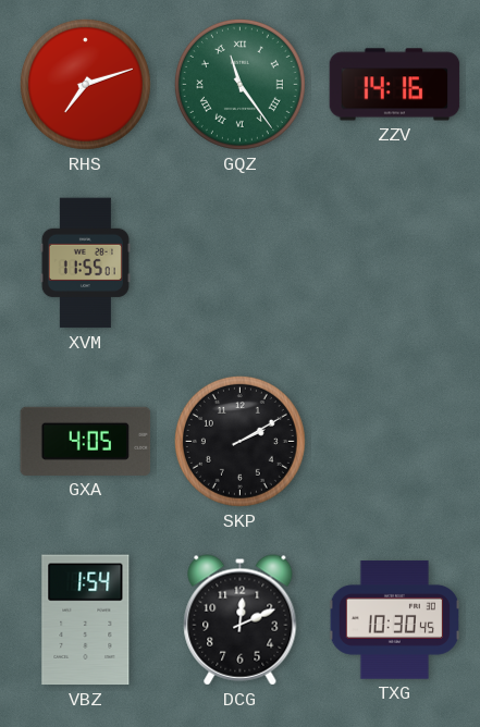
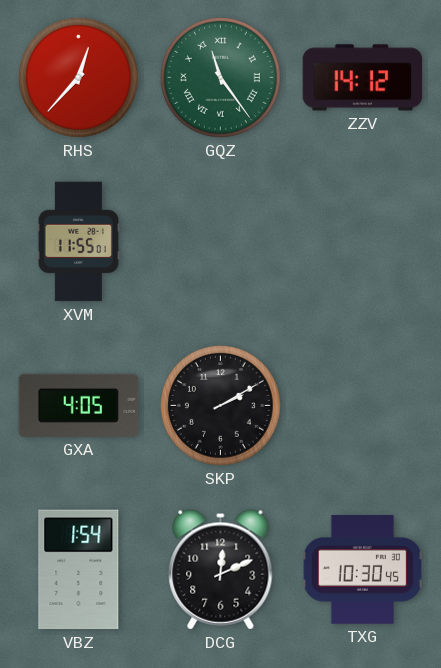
RHS: 7:12 -> 12:37
ZZV: 14:16 -> 14:12
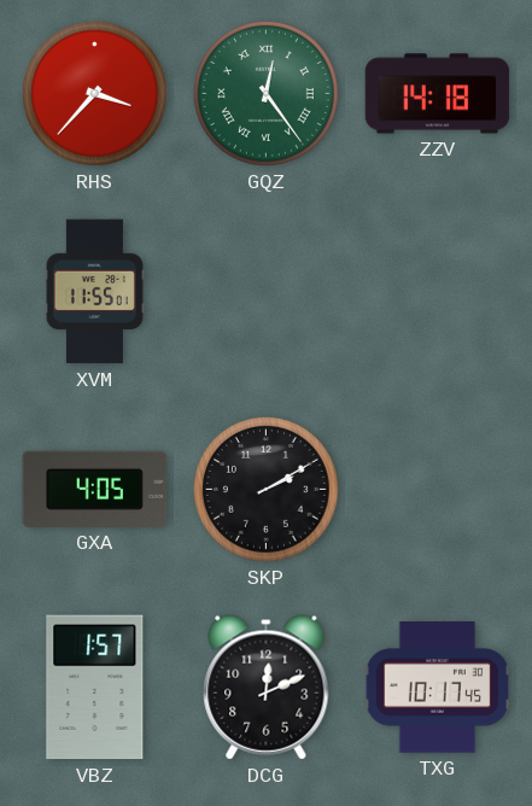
RHS: 12:37 -> 3:37
GQZ: 11:24 -> 12:24
ZZV: 14:12 -> 14:18
VBZ: 1:54 -> 1:57
TXG: 10:30 -> 10:17
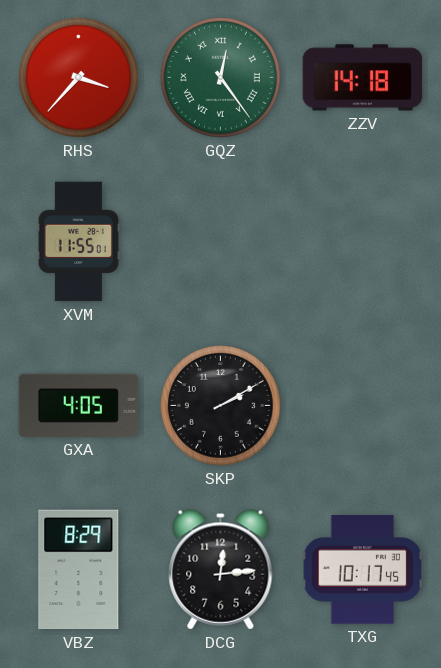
VBZ: 1:57 -> 8:29
DCG: 12:11 -> 12:14
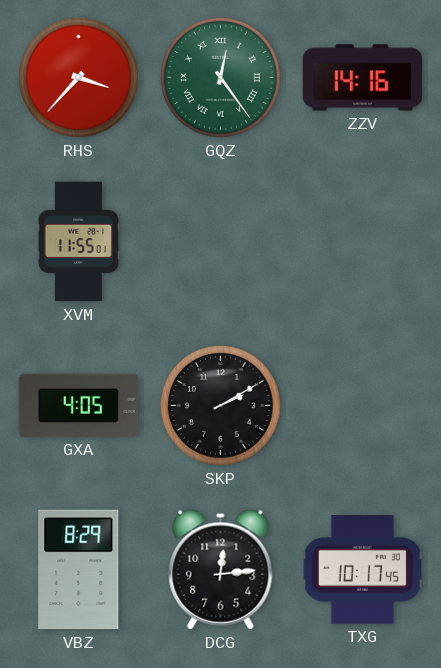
ZZV: 14:18 -> 14:16
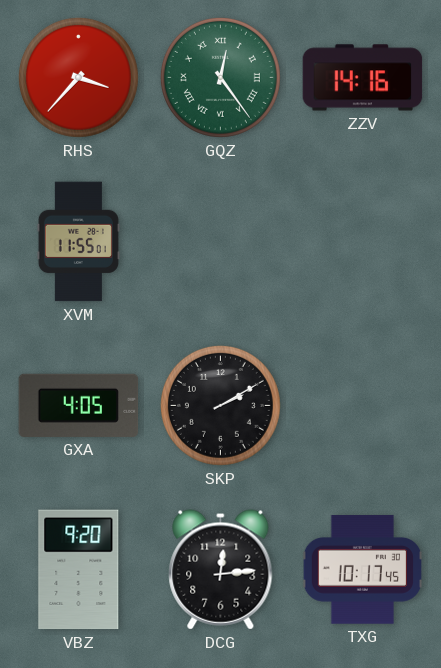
VBZ: 8:29 -> 9:20
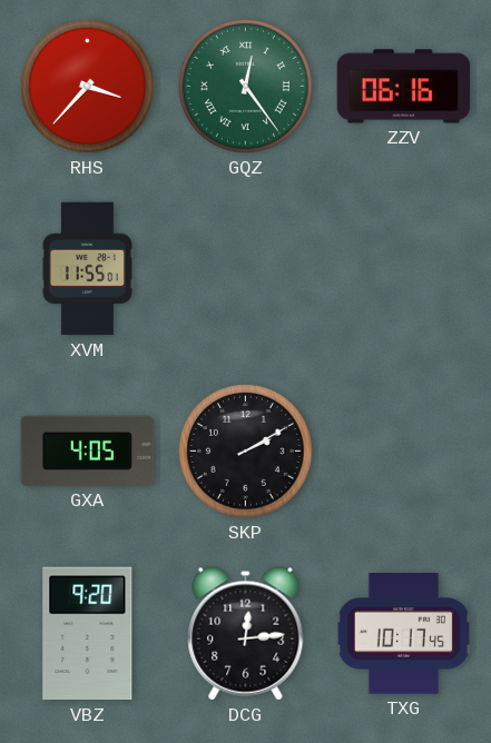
ZZV: 14:16 -> 06:16
